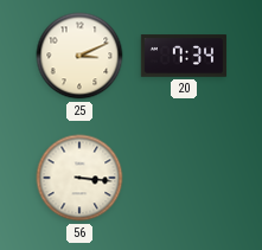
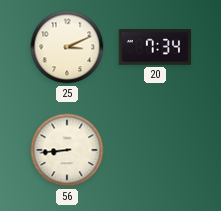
56: 3:16 -> 8:44
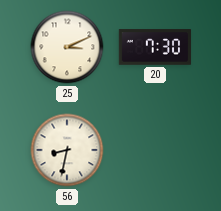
20: 7:34 -> 7:30
56: 8:44 -> 8:32
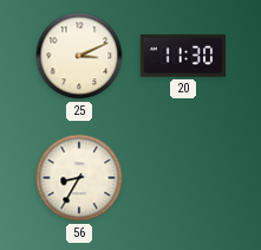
20: 7:30 -> 11:30
56: 8:32 -> 8:35
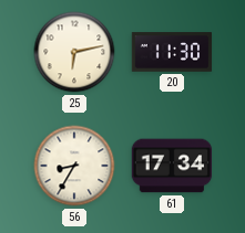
25: 3:11 -> 6:13
61: none -> 17:34
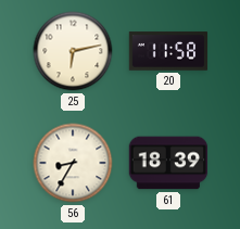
20: 11:30 -> 11:58
61: 17:34 -> 18:39
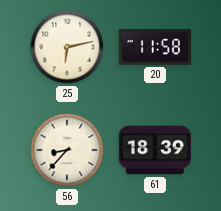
56: 8:35 -> 8:37
